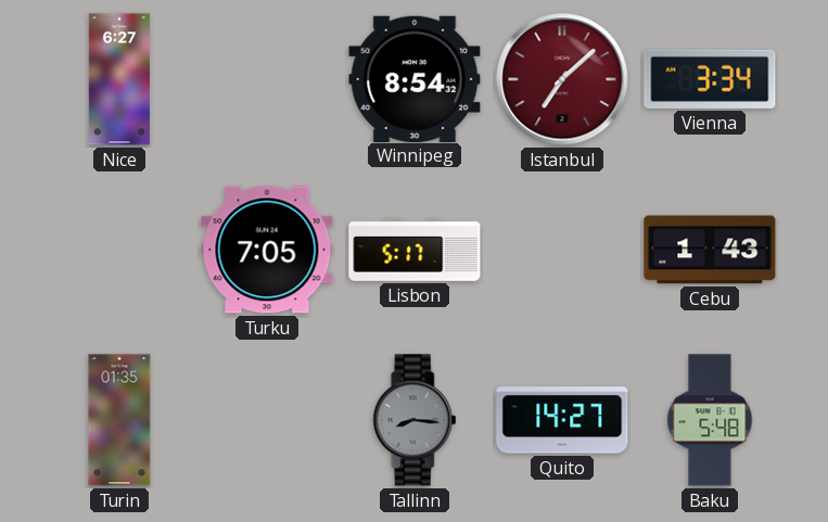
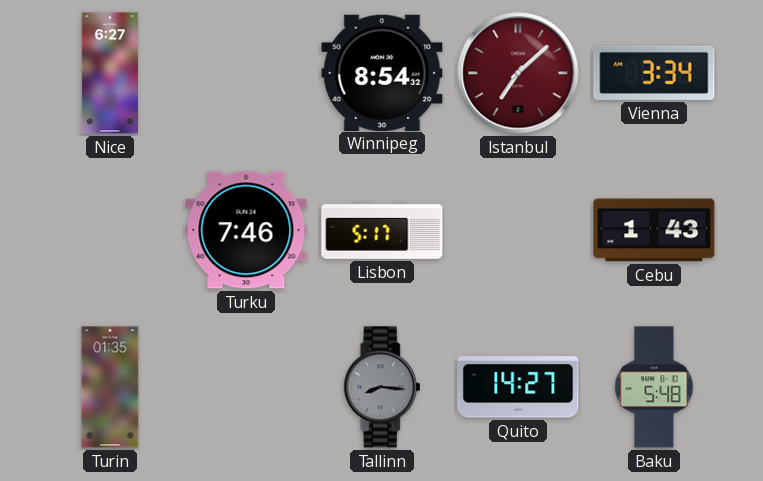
Turku: 7:05 -> 7:46
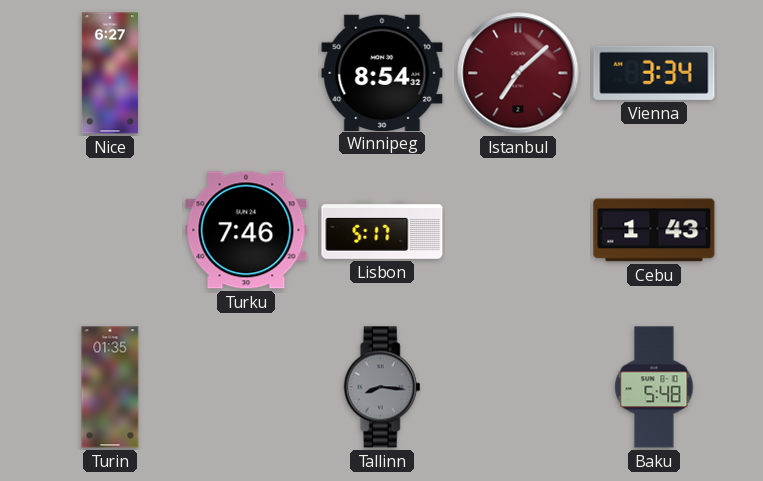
Quito: 14:27 -> none
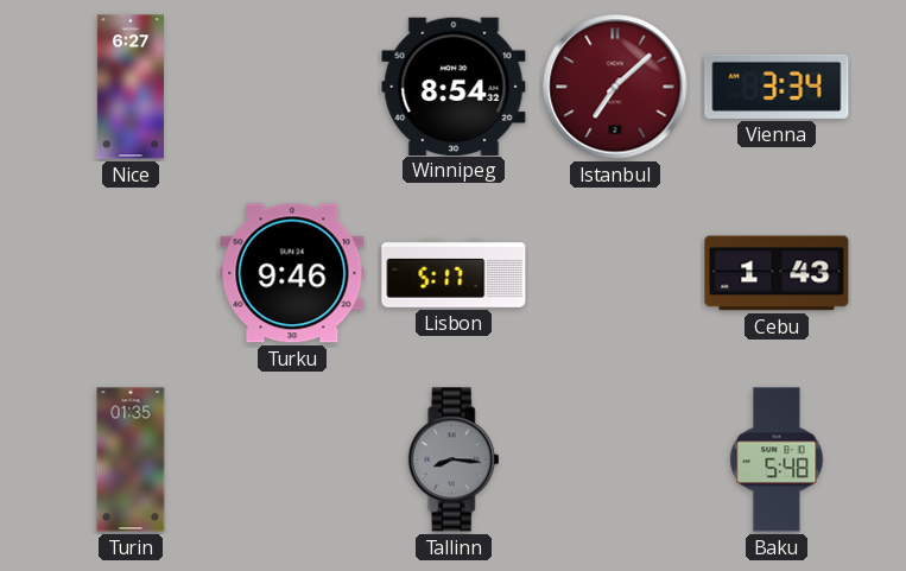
Turku: 7:46 -> 9:46
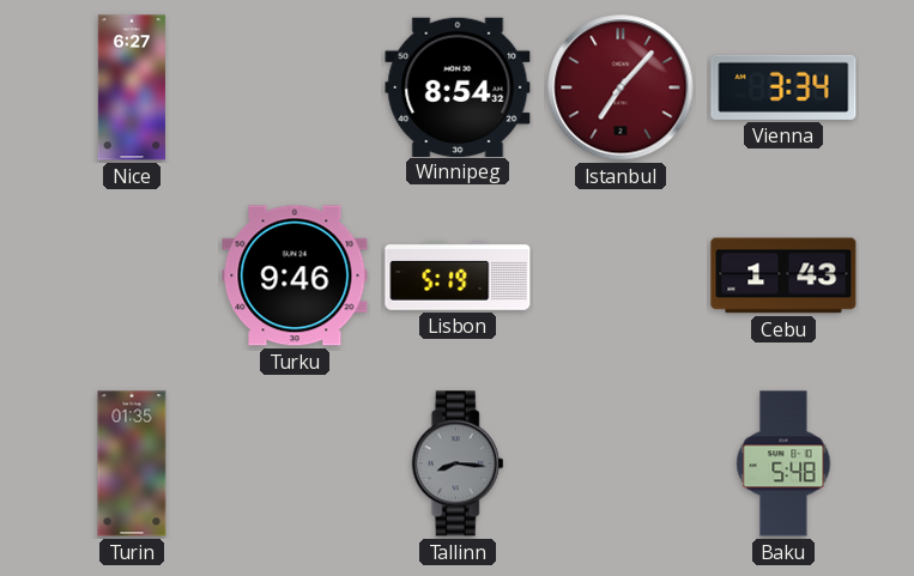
Istanbul: 7:08 -> 7:07
Lisbon: 5:17 -> 5:19
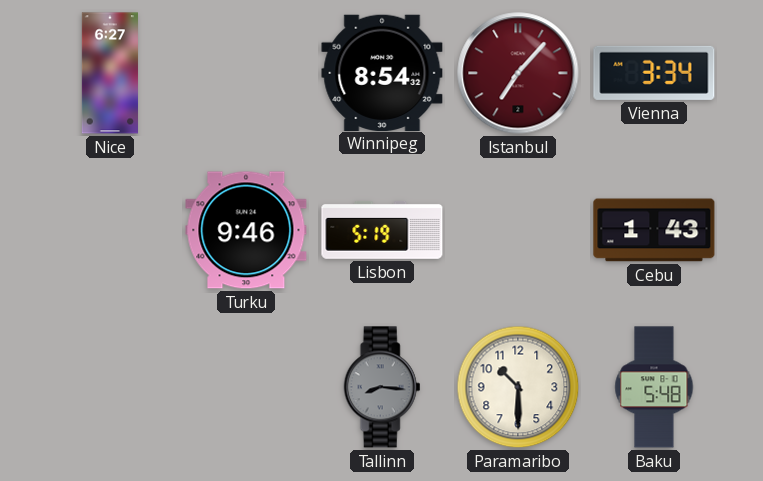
Turin: 01:35 -> none
Paramaribo: none -> 10:30
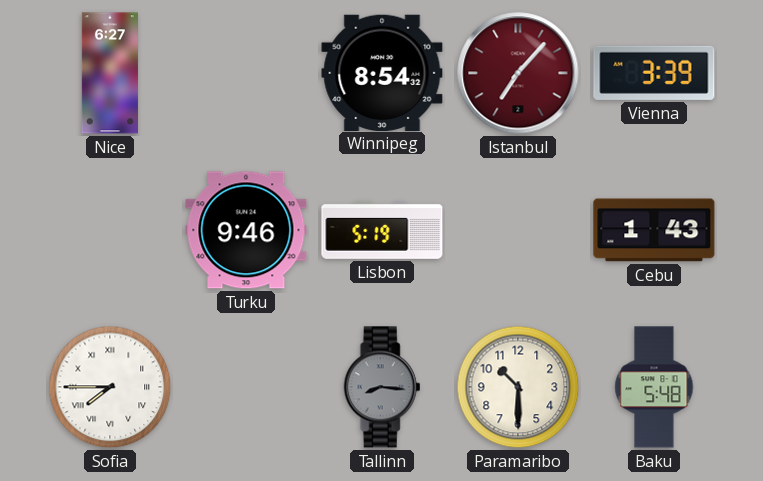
Vienna: 3:34 -> 3:39
Sofia: none -> 7:45
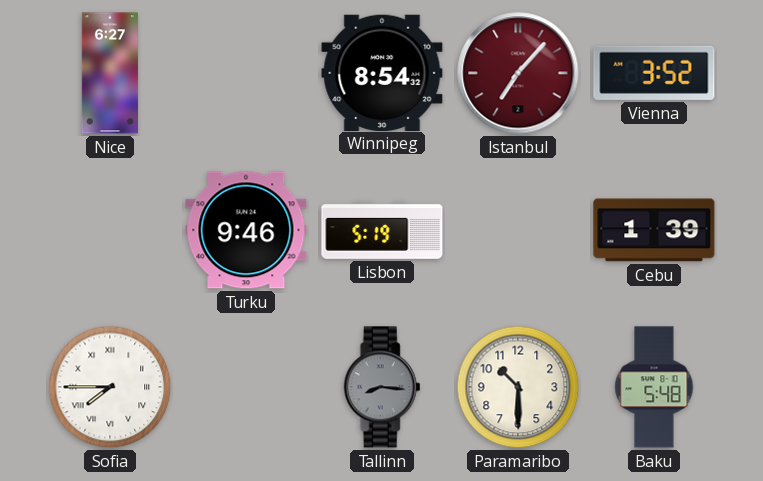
Vienna: 3:39 -> 3:52
Cebu: 1:43 -> 1:39
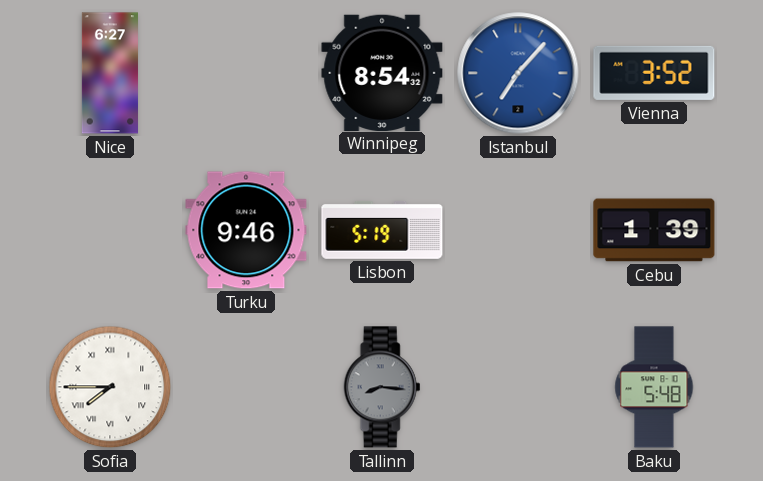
Istanbul dial: burgundy -> blue
Paramaribo: 10:30 -> none
